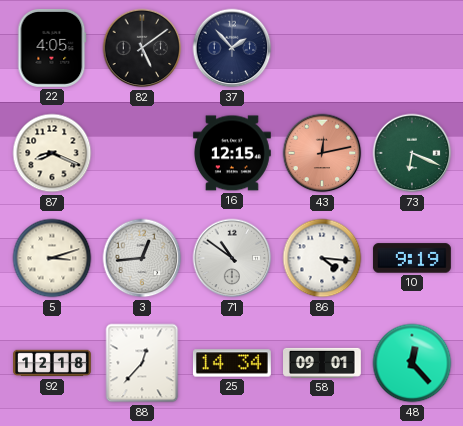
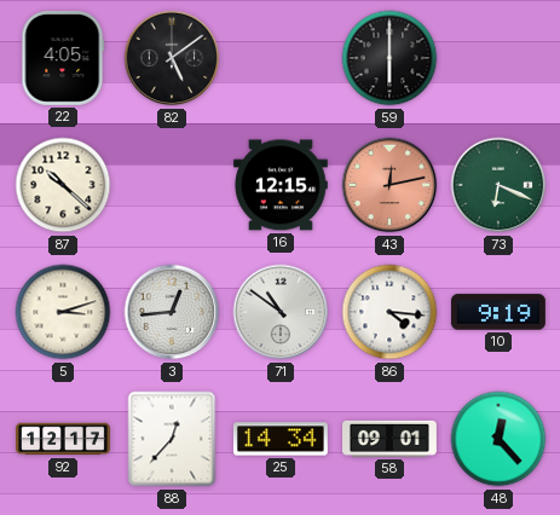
37: 1:53 -> none
59: none -> 6:00
87: 8:19 -> 10:22
92: 12:18 -> 12:17
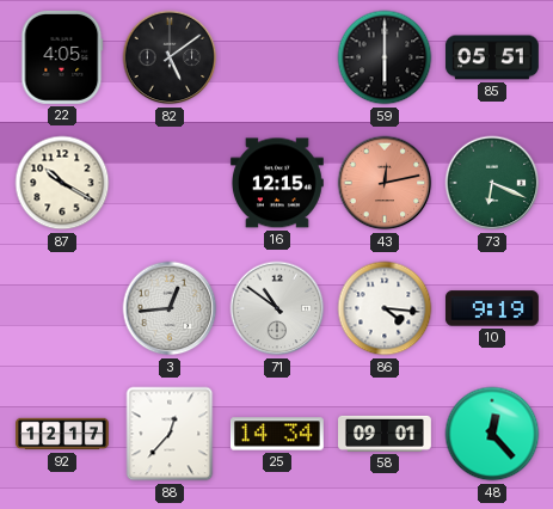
85: none -> 05:51
87: 10:22 -> 10:20
5: 3:12 -> none
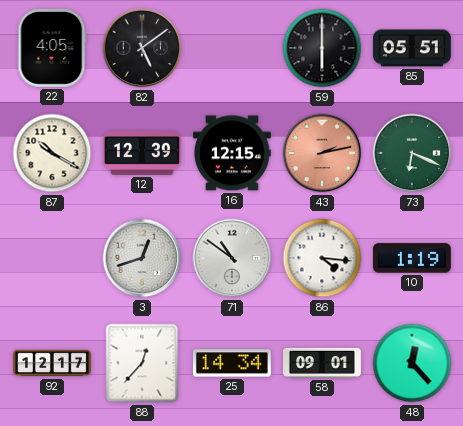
12: none -> 12:39
43: 12:13 -> 2:13
3: 12:44 -> 12:42
10: 9:19 -> 1:19
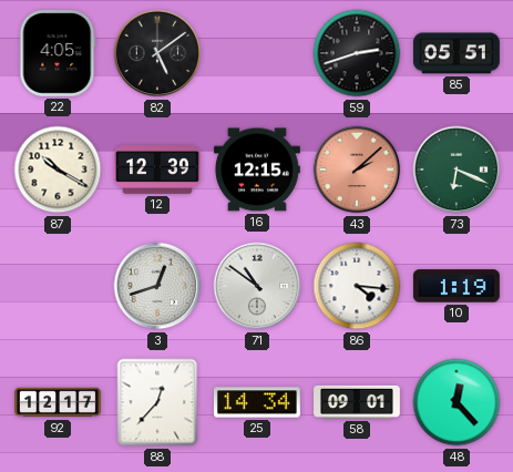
59: 6:00 -> 2:42
43: 2:13 -> 2:08
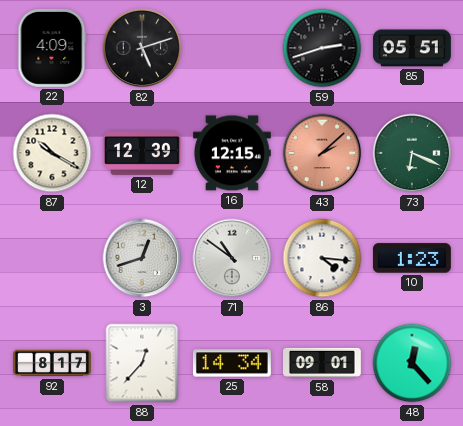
22: 4:05 -> 4:09
82: 5:09 -> 5:12
10: 1:19 -> 1:23
92: 12:17 -> 8:17
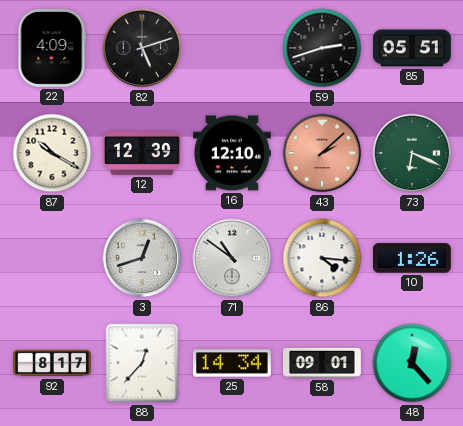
16: 12:15 -> 12:10
10: 1:23 -> 1:26
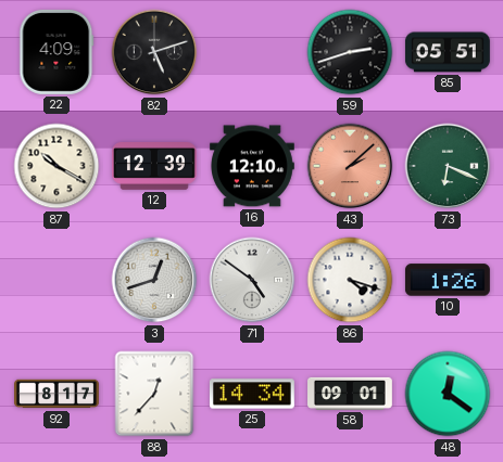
71: 10:51 -> 4:51
86: 4:16 -> 4:18
48: 12:23 -> 12:21
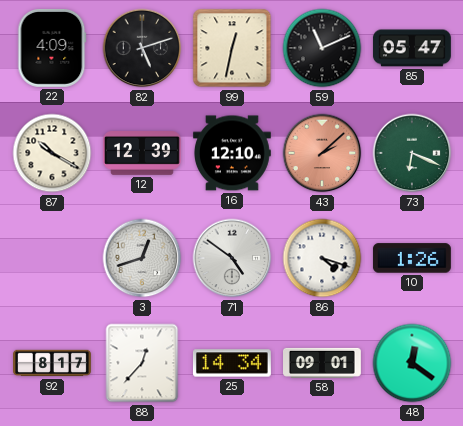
99: none -> 12:32
59: 2:42 -> 11:11
85: 05:51 -> 05:47
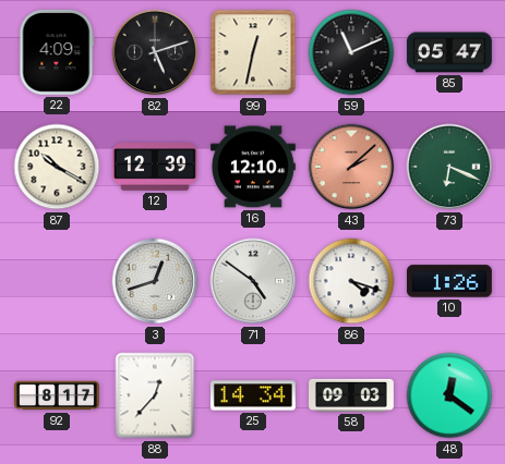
58: 09:01 -> 09:03
